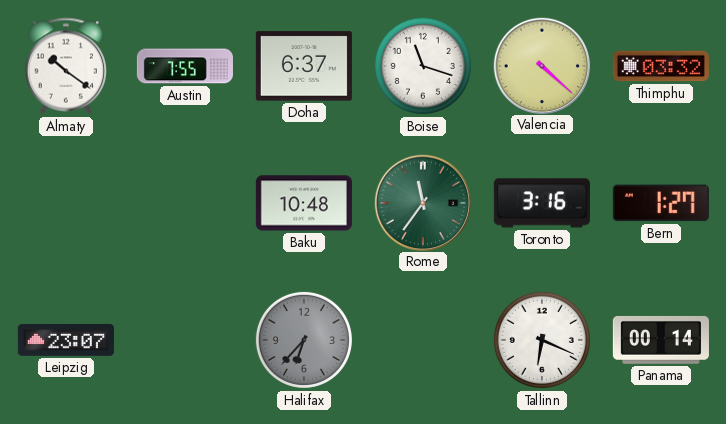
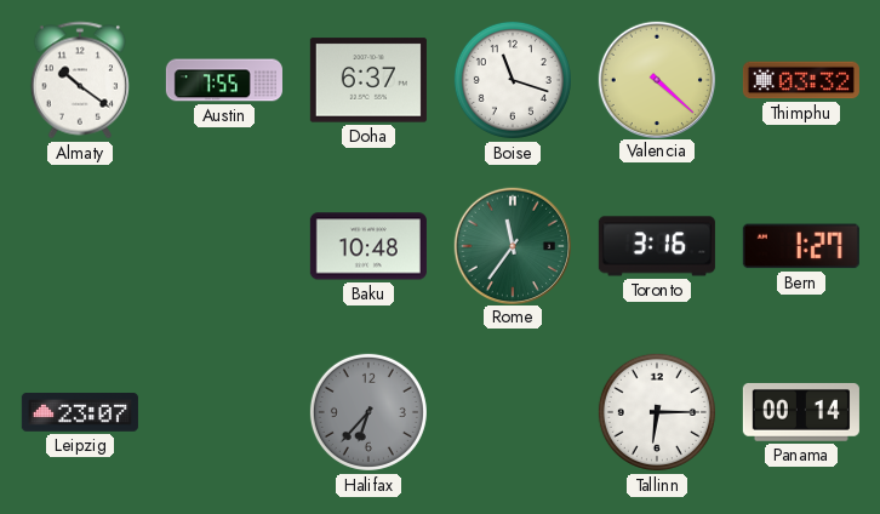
Tallinn: 6:19 -> 6:15
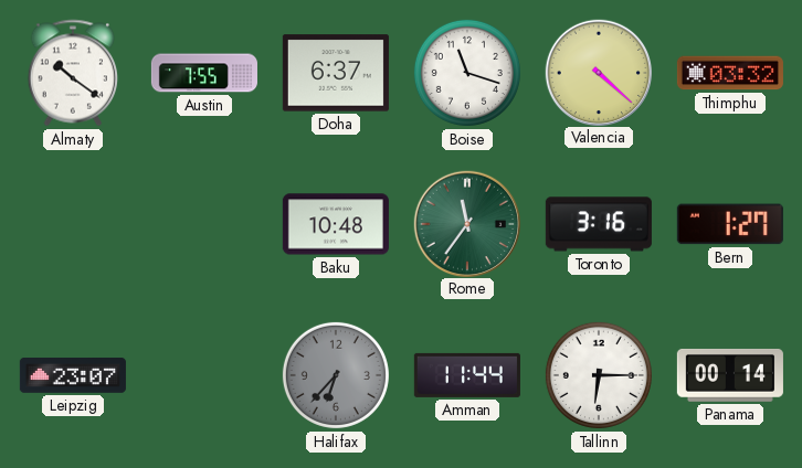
Amman: none -> 11:44
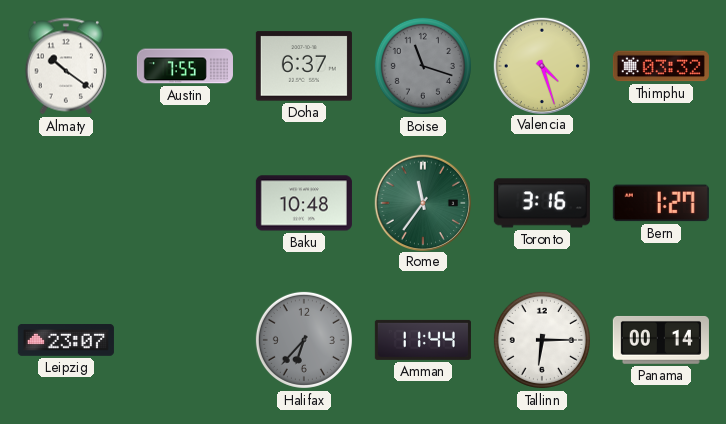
Boise dial: white -> grey
Valencia: 4:22 -> 4:27
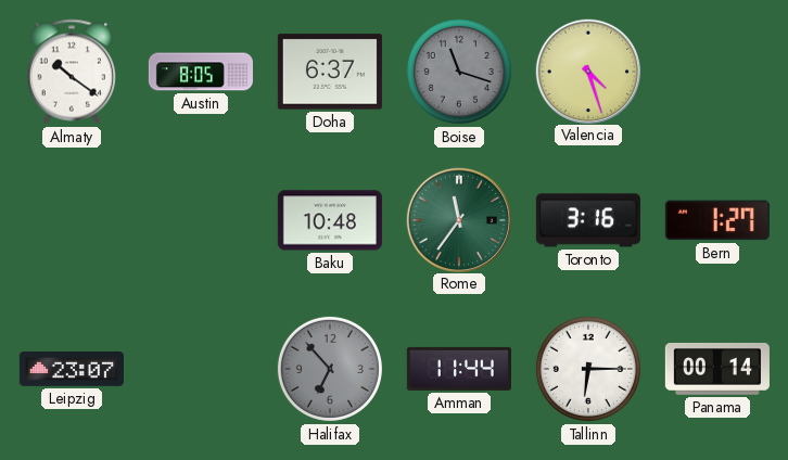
Austin: 7:55 -> 8:05
Thimphu: 03:32 -> none
Halifax: 6:37 -> 6:53
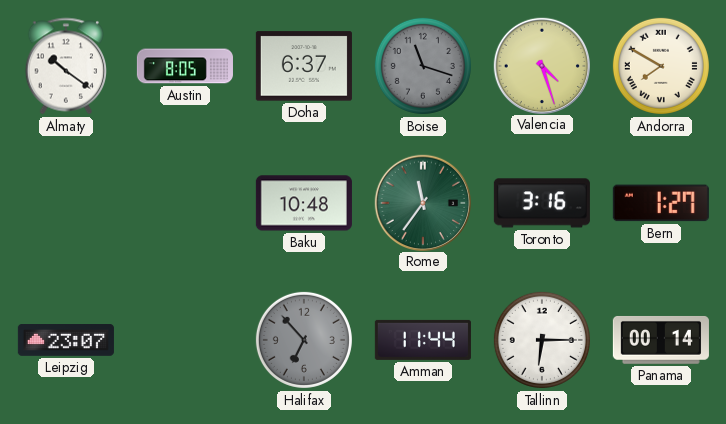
Andorra: none -> 7:50
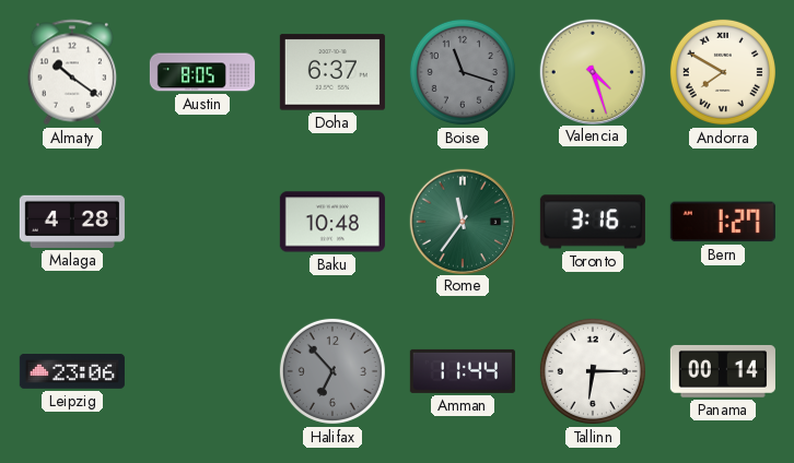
Malaga: none -> 4:28
Leipzig: 23:07 -> 23:06
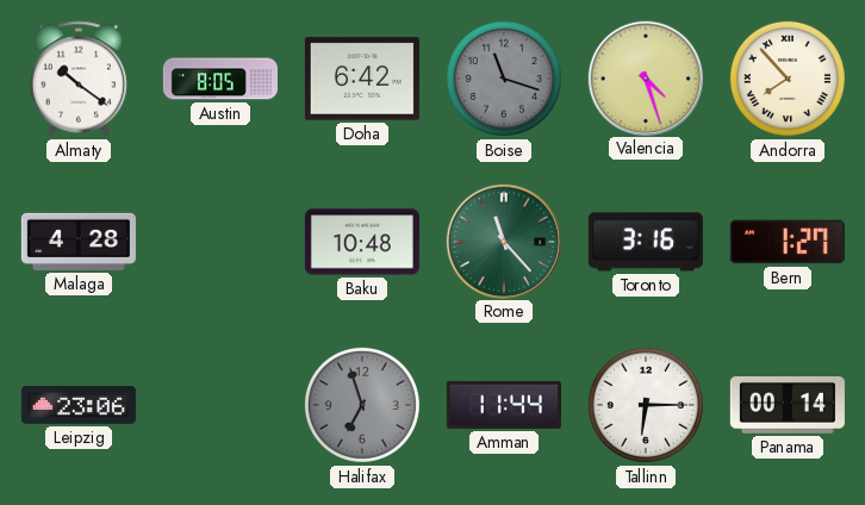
Doha: 6:37 -> 6:42
Andorra: 7:50 -> 7:53
Rome: 11:36 -> 11:23
Halifax: 6:53 -> 6:57
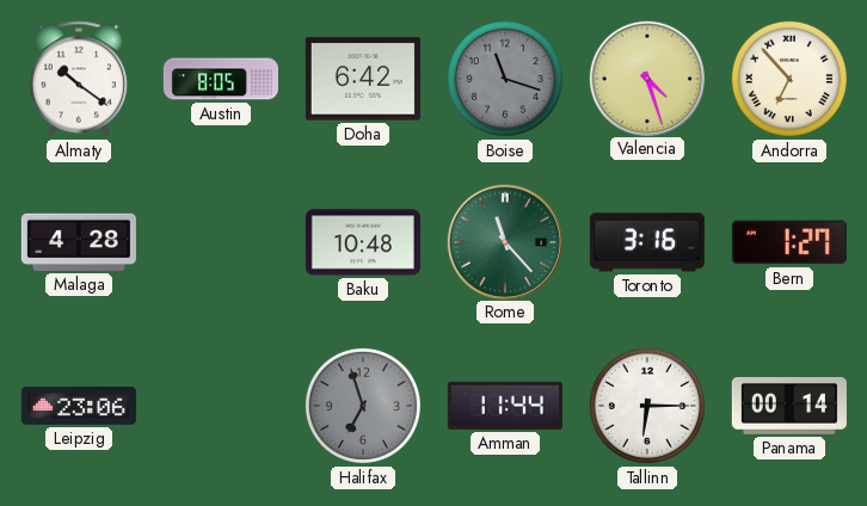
Andorra: 7:53 -> 6:53
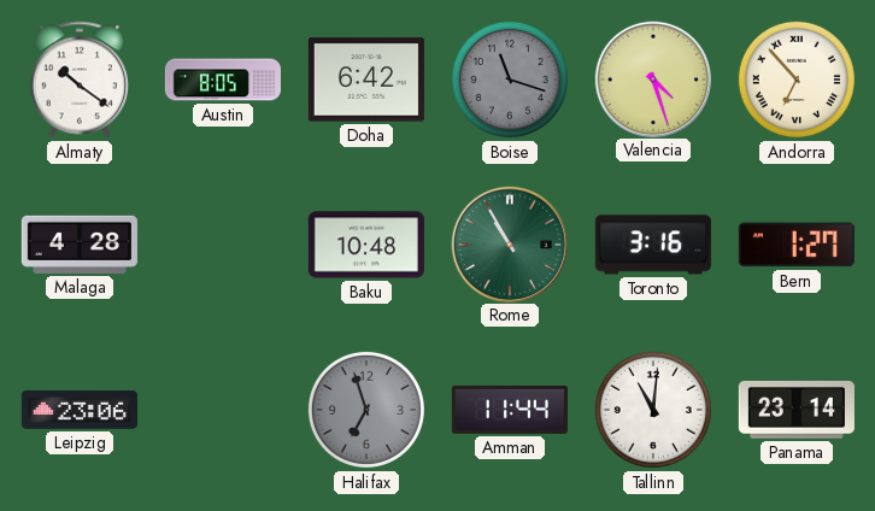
Rome: 11:23 -> 10:55
Tallinn: 6:15 -> 11:01
Panama: 00:14 -> 23:14
